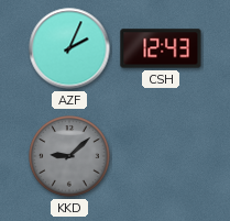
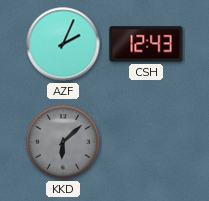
KKD: 9:08 -> 6:08
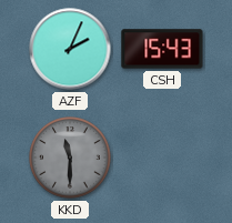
CSH: 12:43 -> 15:43
KKD: 6:08 -> 11:30
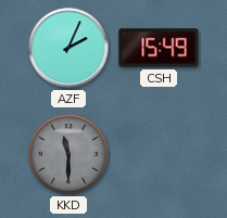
CSH: 15:43 -> 15:49
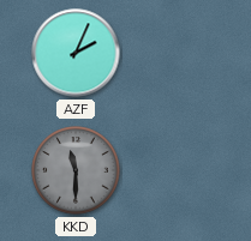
CSH: 15:49 -> none
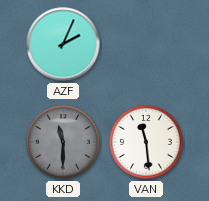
VAN: none -> 11:29
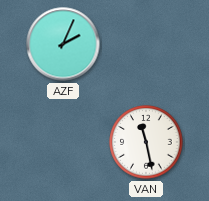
KKD: 11:30 -> none
VAN: 11:29 -> 11:28
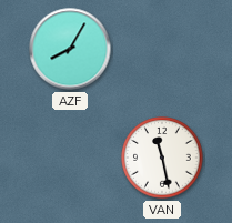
AZF: 2:04 -> 8:05
